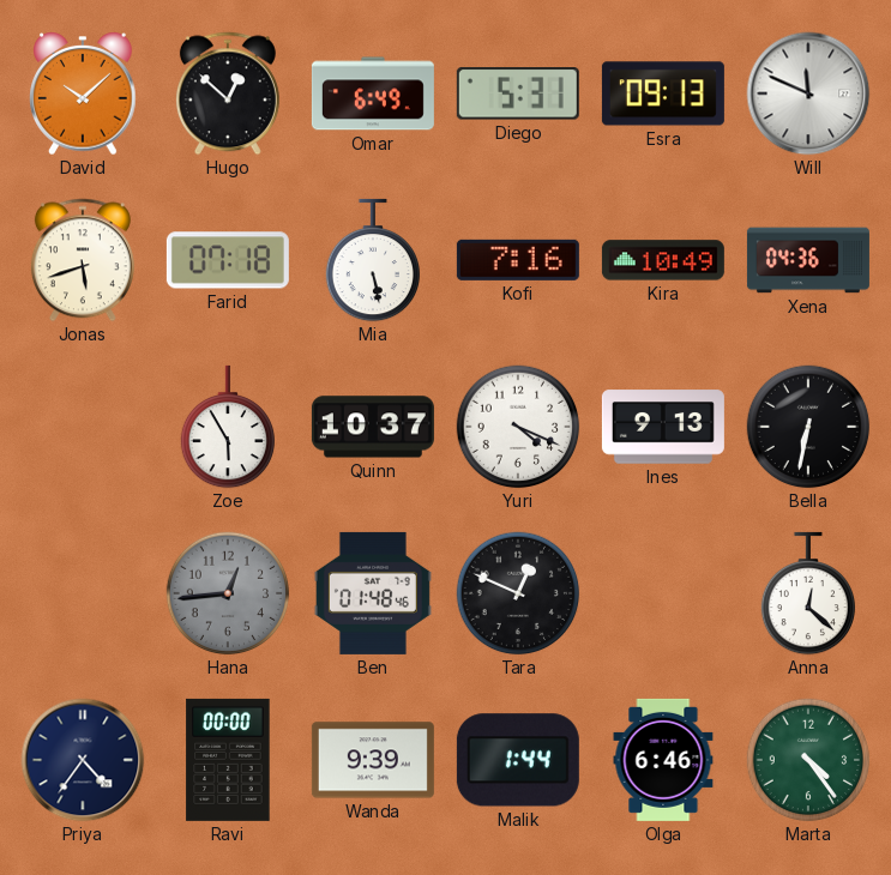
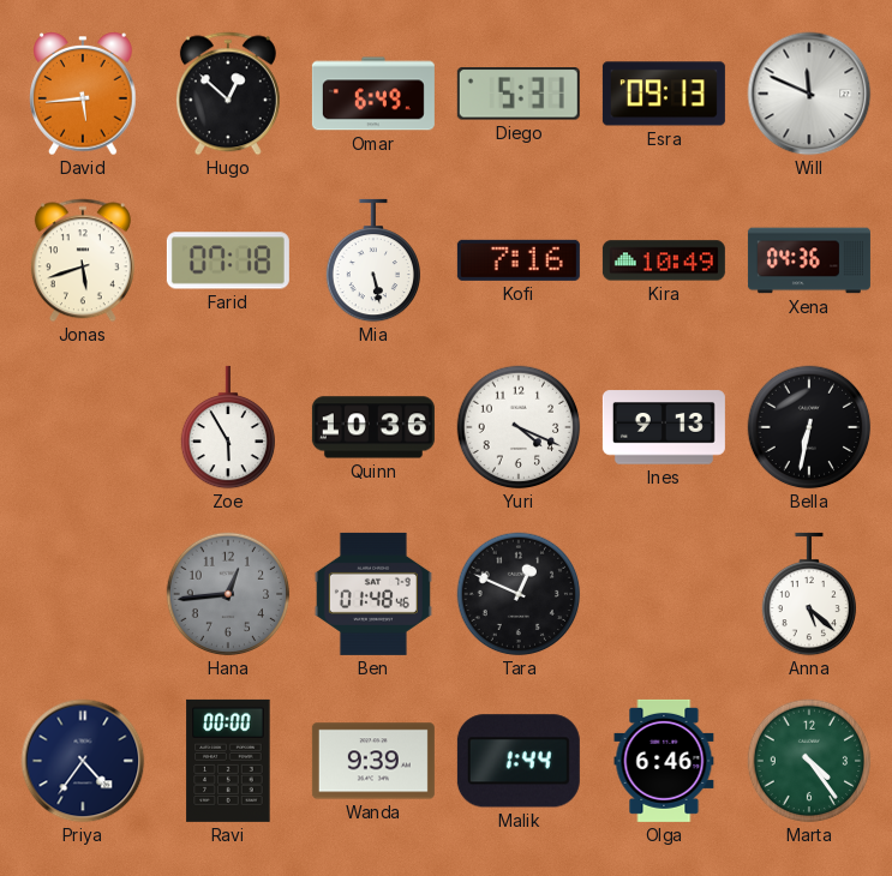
David: 10:08 -> 5:44
Quinn: 10:37 -> 10:36
Anna: 12:22 -> 5:22
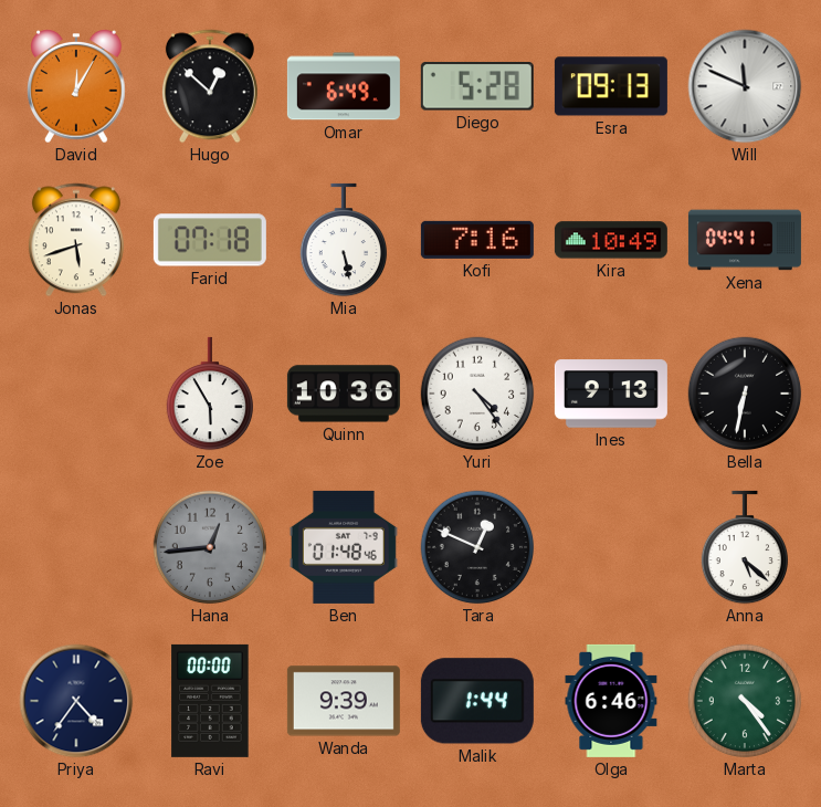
David: 5:44 -> 12:05
Diego: 5:31 -> 5:28
Xena: 04:36 -> 04:41
Yuri: 4:19 -> 4:24
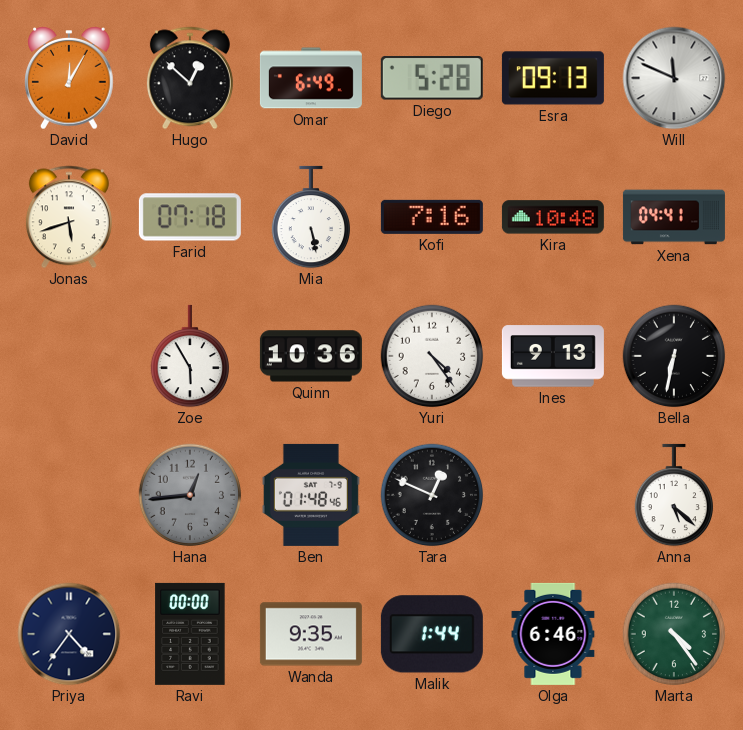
Kira: 10:49 -> 10:48
Wanda: 9:39 -> 9:35
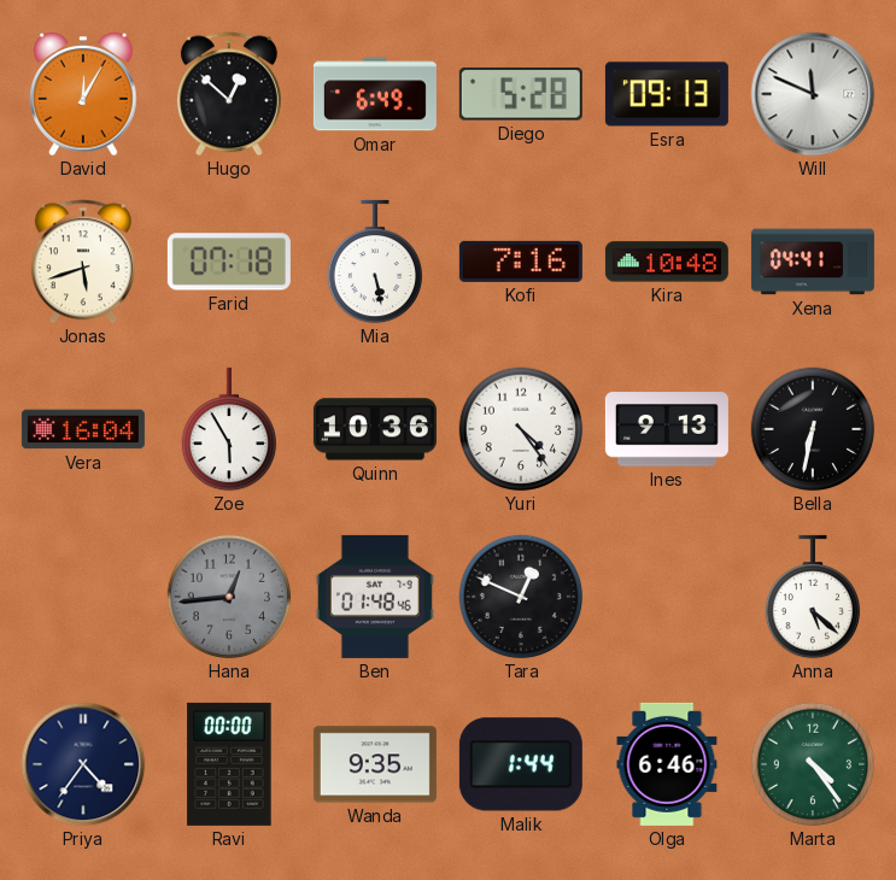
Vera: none -> 16:04
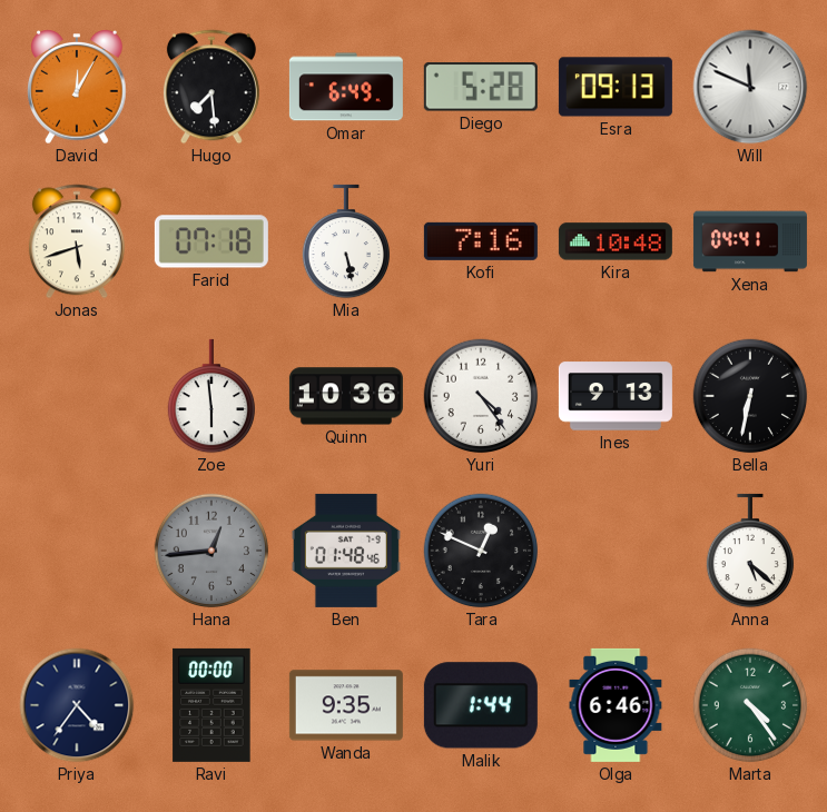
Hugo: 12:52 -> 7:29
Vera: 16:04 -> none
Zoe: 5:55 -> 5:59
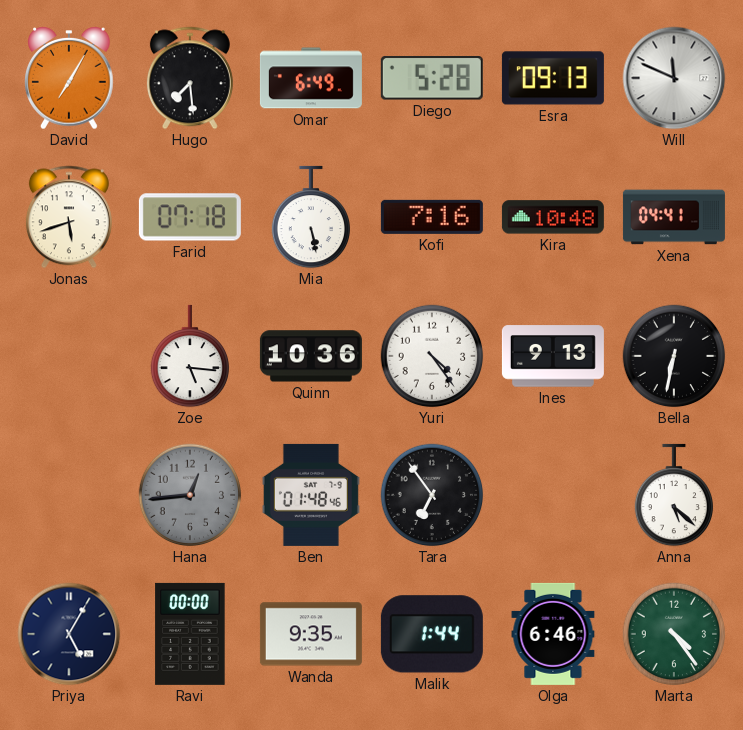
David: 12:05 -> 7:05
Zoe: 5:59 -> 5:16
Tara: 12:49 -> 6:54
Priya: 4:36 -> 5:05
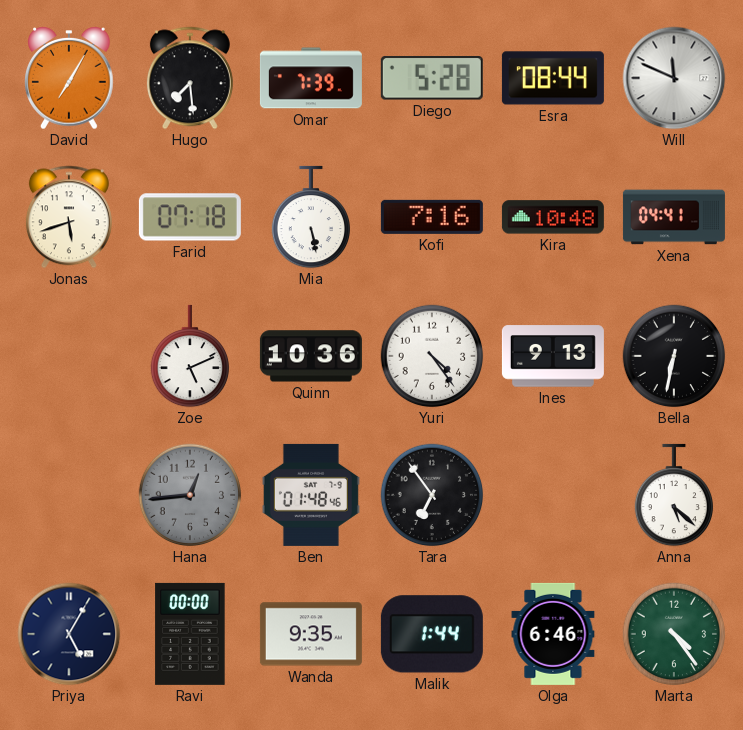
Omar: 6:49 -> 7:39
Esra: 09:13 -> 08:44
Zoe: 5:16 -> 5:11
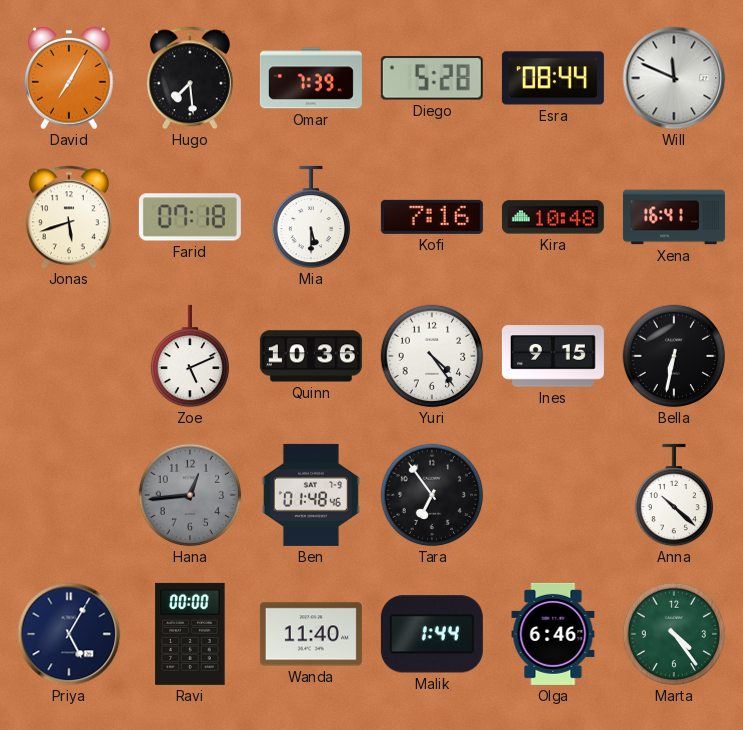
Mia: 5:28 -> 5:30
Xena: 04:41 -> 16:41
Ines: 9:13 -> 9:15
Anna: 5:22 -> 10:22
Wanda: 9:35 -> 11:40
